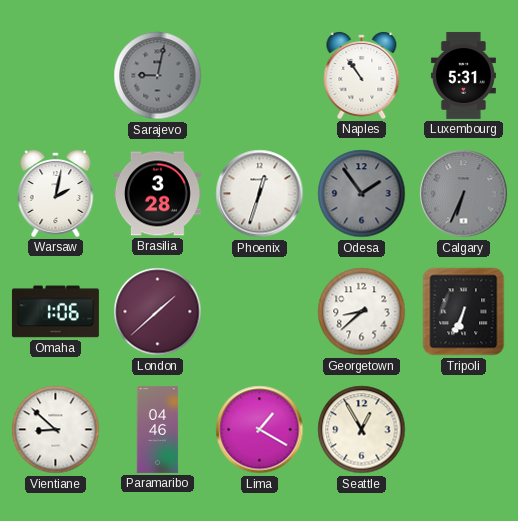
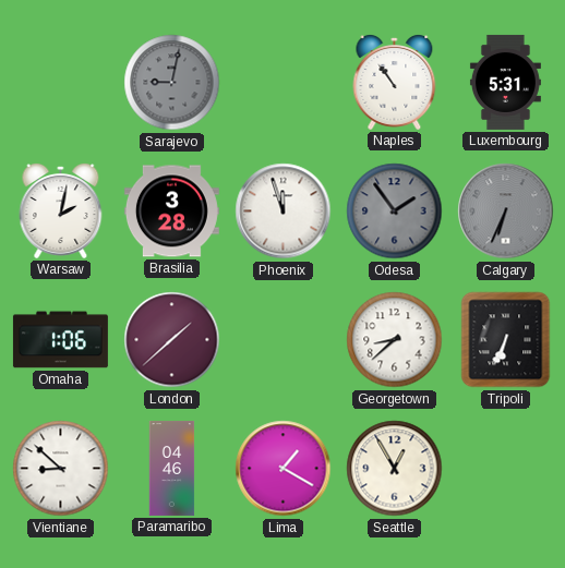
Phoenix: 12:33 -> 11:57
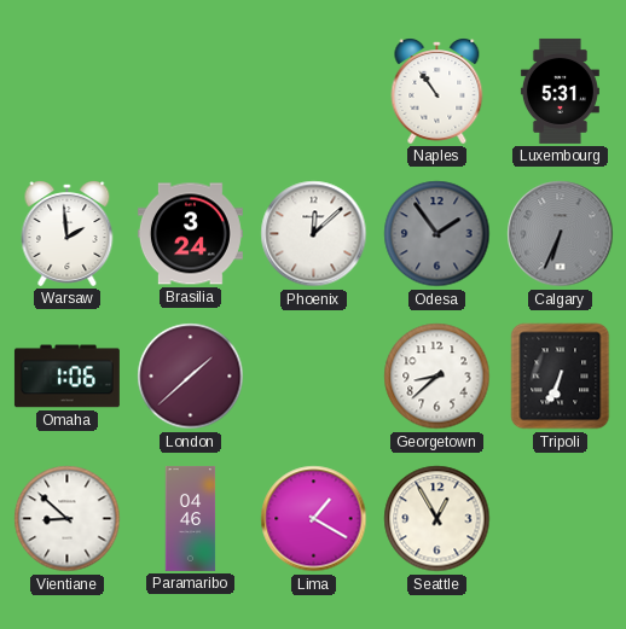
Sarajevo: 9:02 -> none
Warsaw: 2:02 -> 1:59
Brasilia: 3:28 -> 3:24
Phoenix: 11:57 -> 12:08
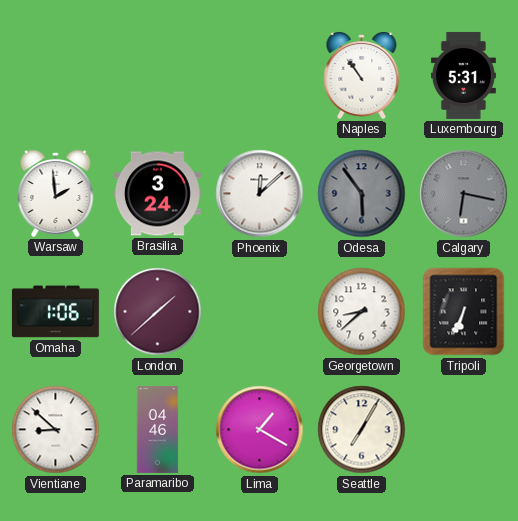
Odesa: 1:54 -> 5:54
Calgary: 6:34 -> 6:17
Seattle: 12:55 -> 7:05
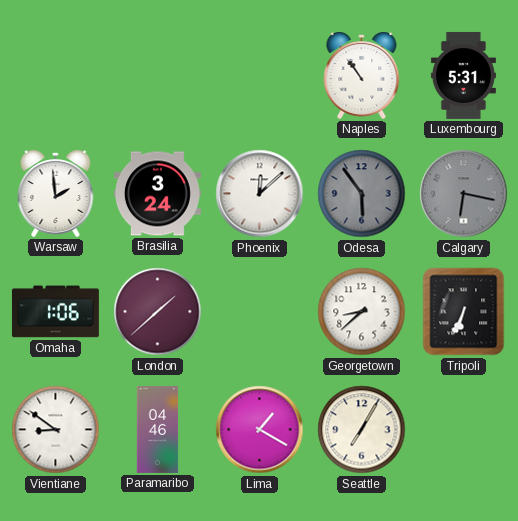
Vientiane: 8:52 -> 8:51
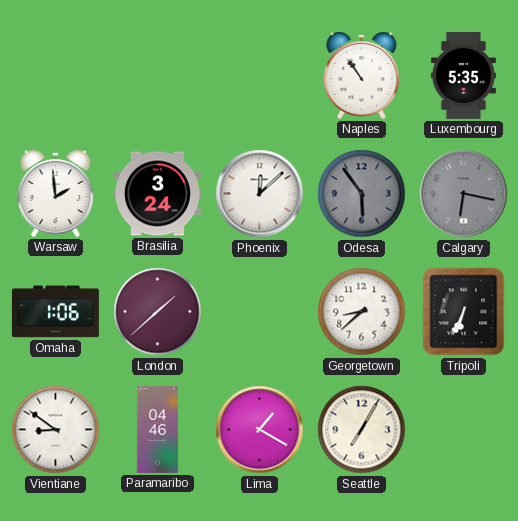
Luxembourg: 5:31 -> 5:35
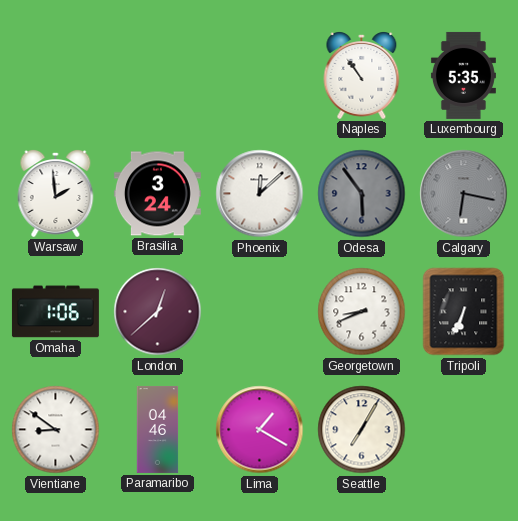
London: 1:38 -> 12:38
Georgetown: 8:38 -> 8:41
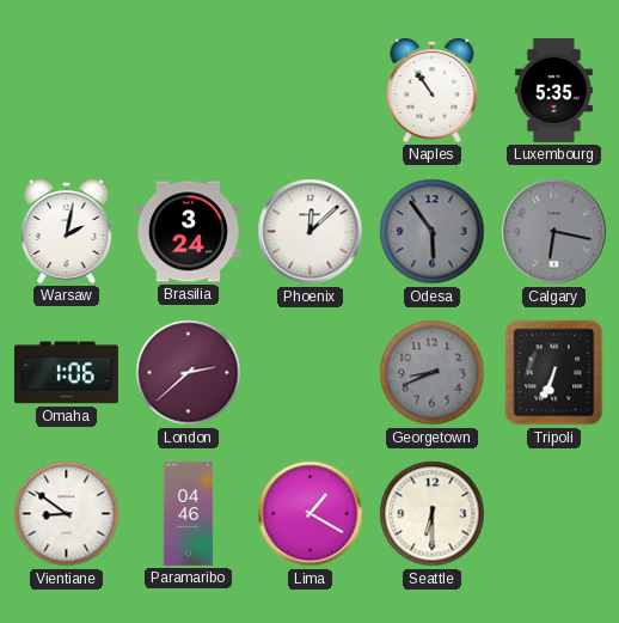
Warsaw: 1:59 -> 2:02
London: 12:38 -> 2:38
Georgetown dial: white -> grey
Seattle: 7:05 -> 6:30
